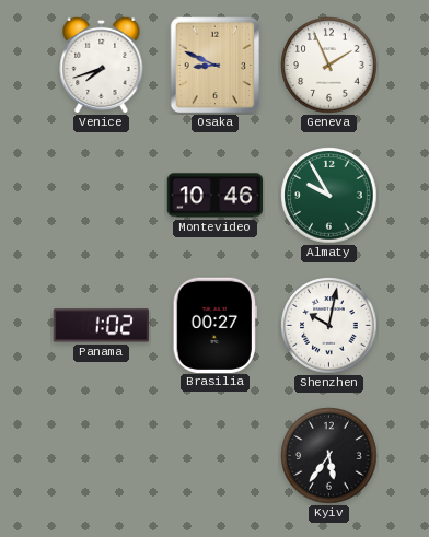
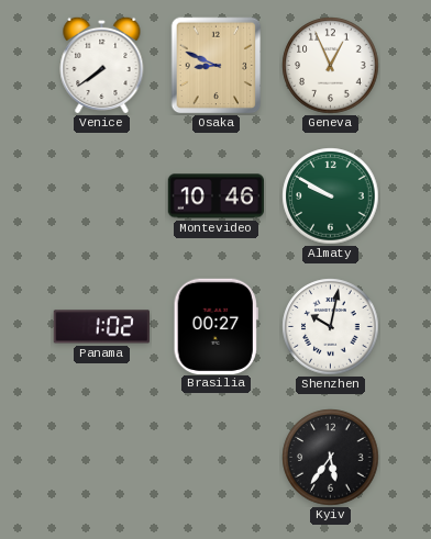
Venice: 7:42 -> 7:39
Geneva: 1:56 -> 12:56
Almaty: 9:55 -> 9:50
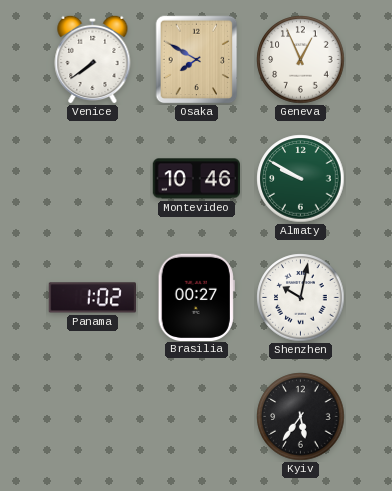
Osaka: 8:49 -> 7:50
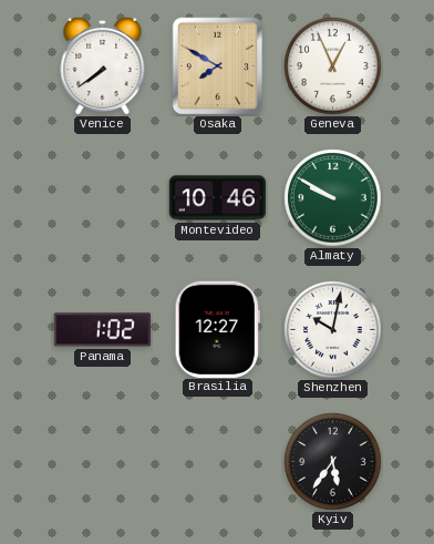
Brasilia: 00:27 -> 12:27
